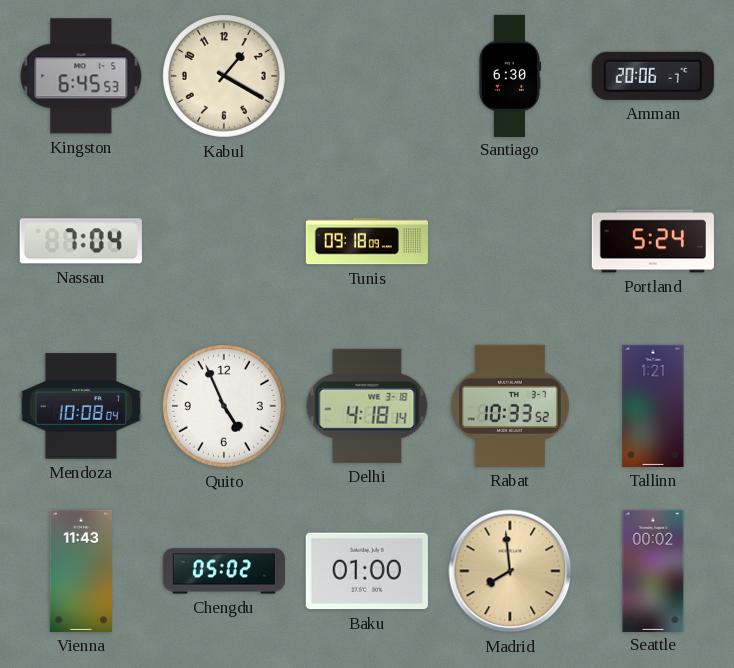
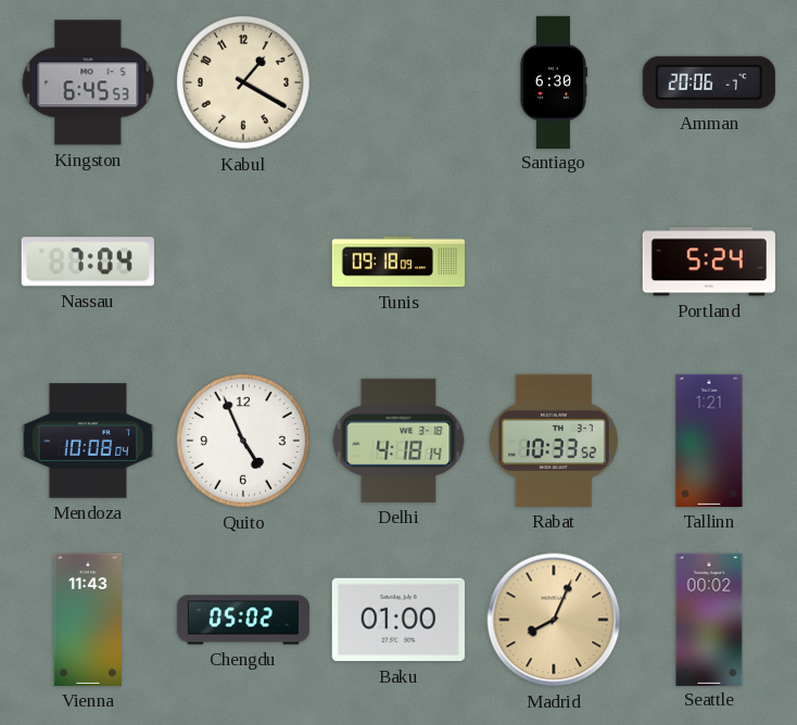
Madrid: 7:59 -> 8:04
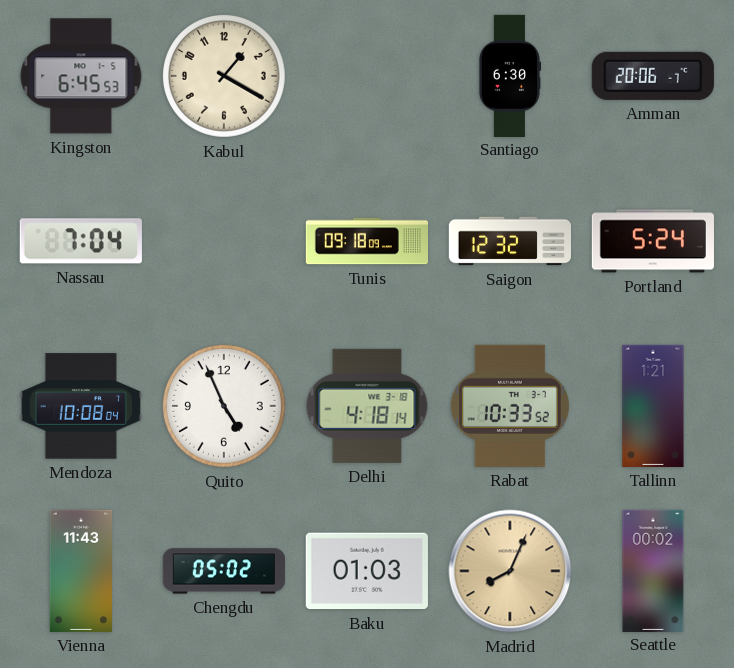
Saigon: none -> 12:32
Baku: 01:00 -> 01:03
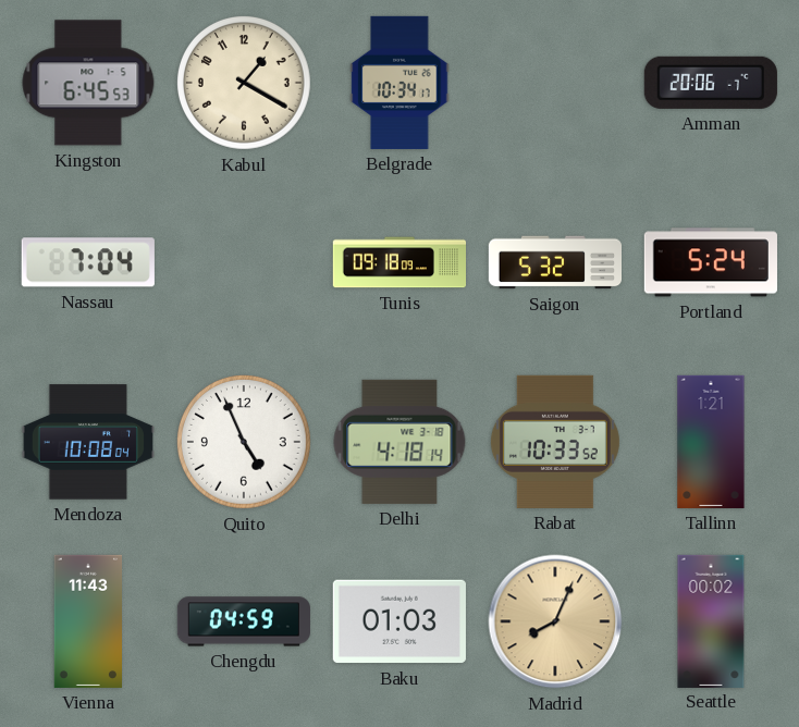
Belgrade: none -> 10:34
Santiago: 6:30 -> none
Saigon: 12:32 -> 5:32
Chengdu: 05:02 -> 04:59
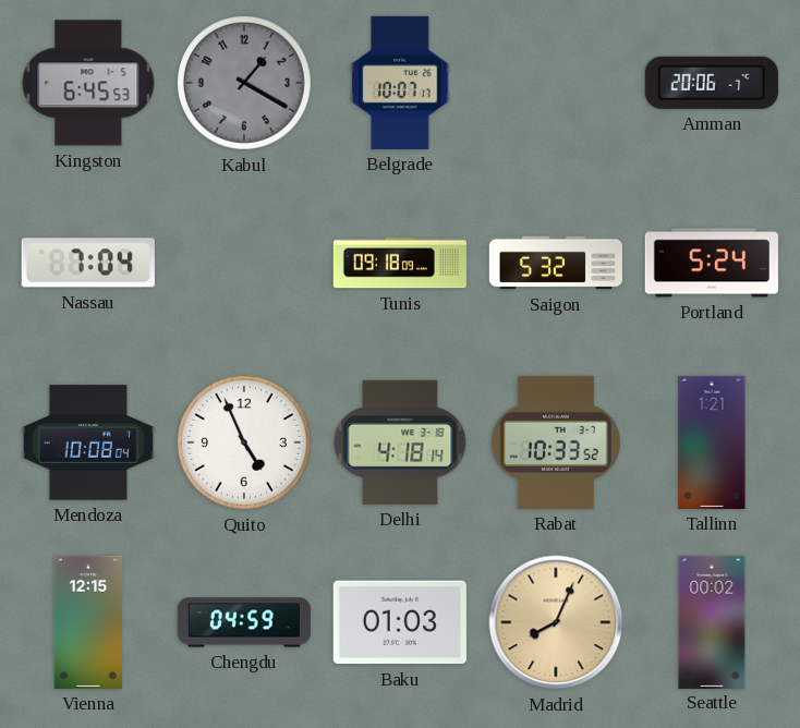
Kabul dial: cream -> grey
Belgrade: 10:34 -> 10:07
Vienna: 11:43 -> 12:15
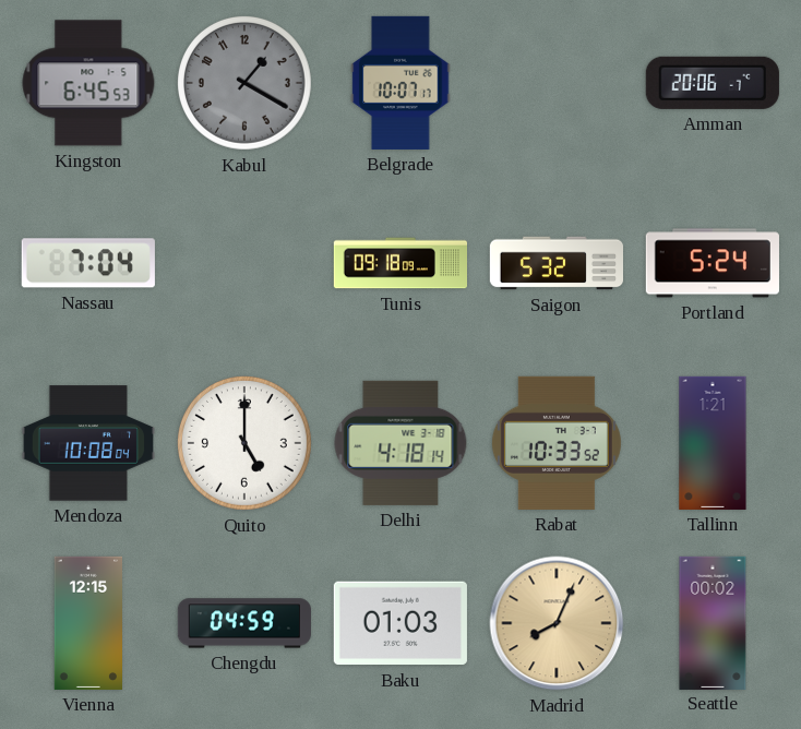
Quito: 4:56 -> 5:00
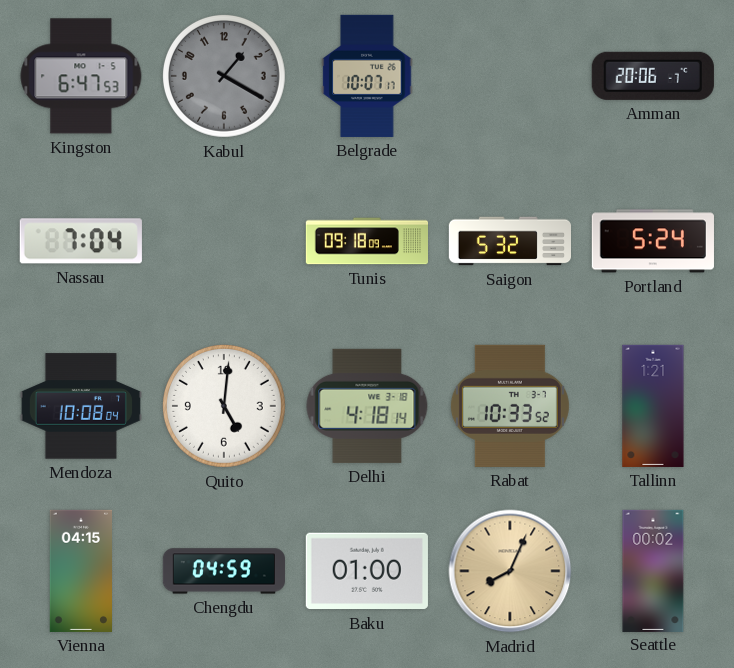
Kingston: 6:45 -> 6:47
Quito: 5:00 -> 5:01
Vienna: 12:15 -> 04:15
Baku: 01:03 -> 01:00
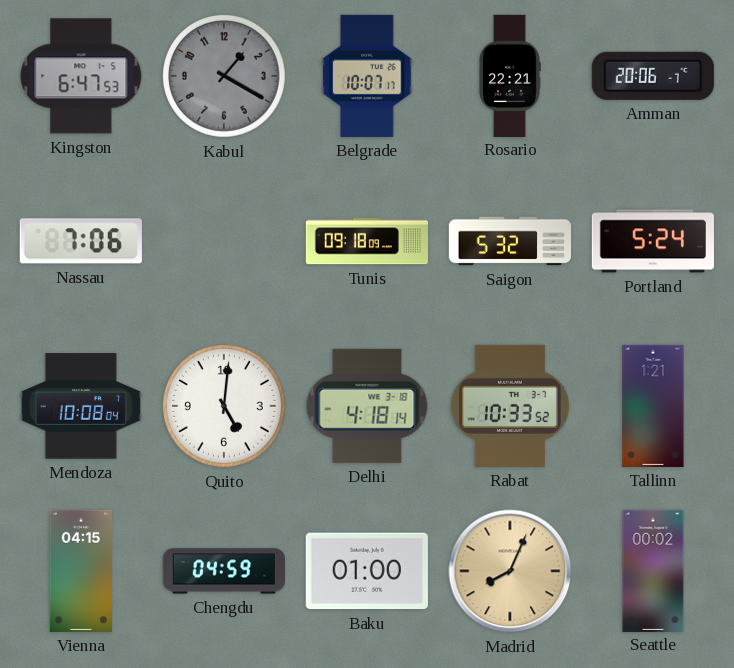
Rosario: none -> 22:21
Nassau: 7:04 -> 7:06
